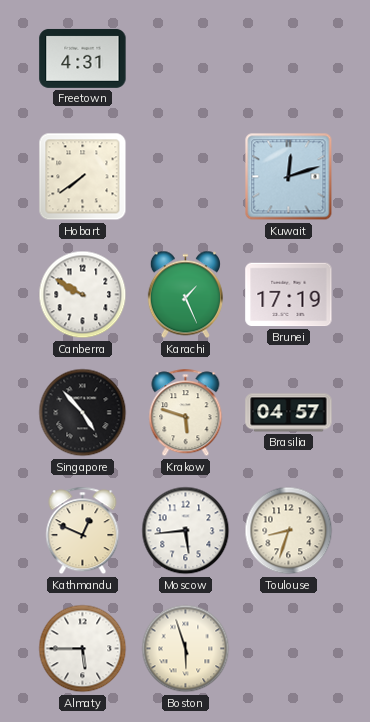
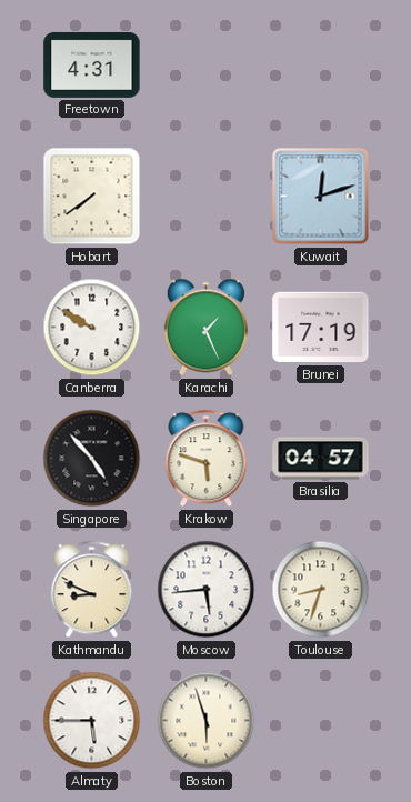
Kathmandu: 12:49 -> 8:49
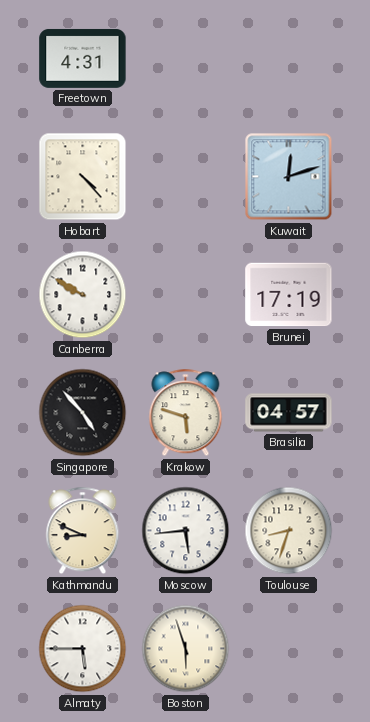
Hobart: 7:39 -> 4:23
Karachi: 1:26 -> none
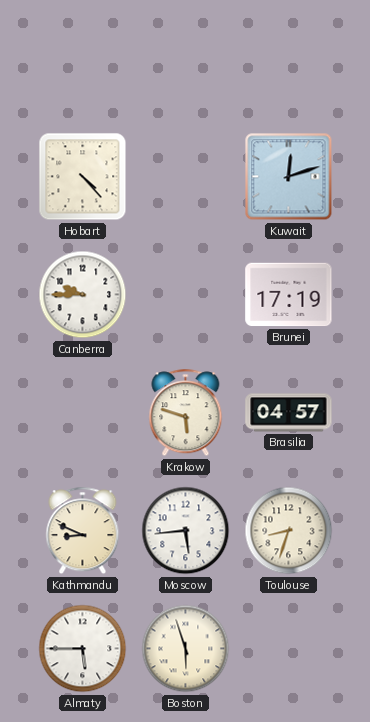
Freetown: 4:31 -> none
Canberra: 9:50 -> 9:45
Singapore: 4:53 -> none
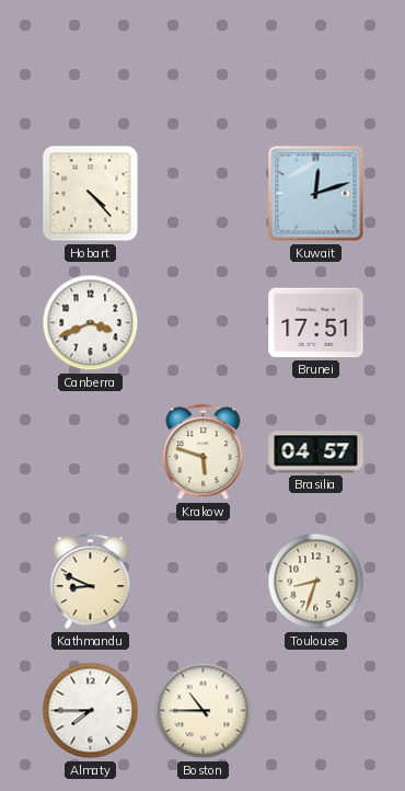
Canberra: 9:45 -> 3:41
Brunei: 17:19 -> 17:51
Moscow: 5:44 -> none
Almaty: 5:45 -> 7:45
Boston: 5:57 -> 10:45
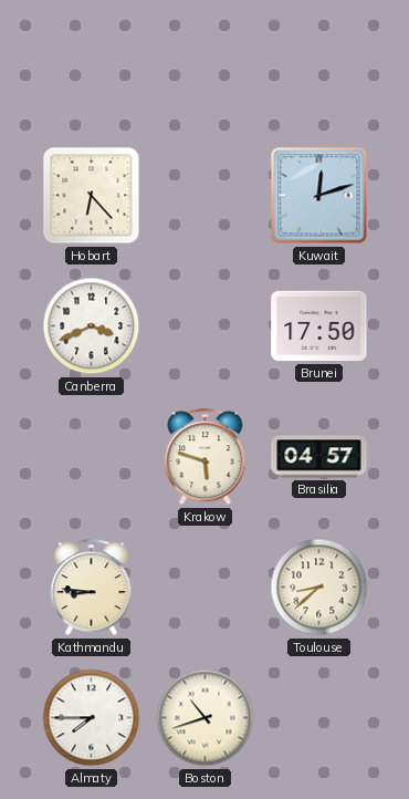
Hobart: 4:23 -> 6:23
Brunei: 17:51 -> 17:50
Kathmandu: 8:49 -> 8:46
Toulouse: 8:33 -> 8:38
Boston: 10:45 -> 10:42
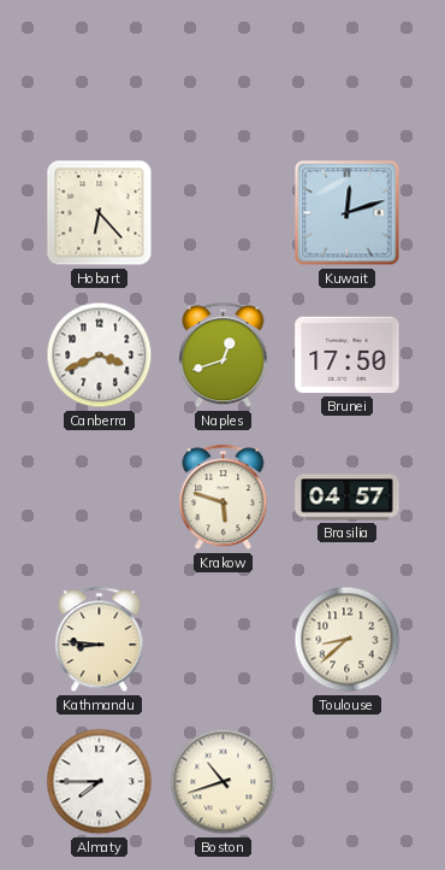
Naples: none -> 12:42
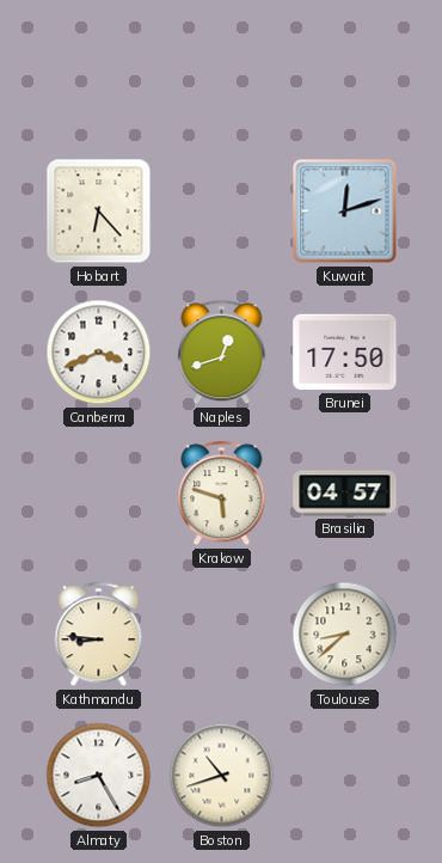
Almaty: 7:45 -> 8:25
